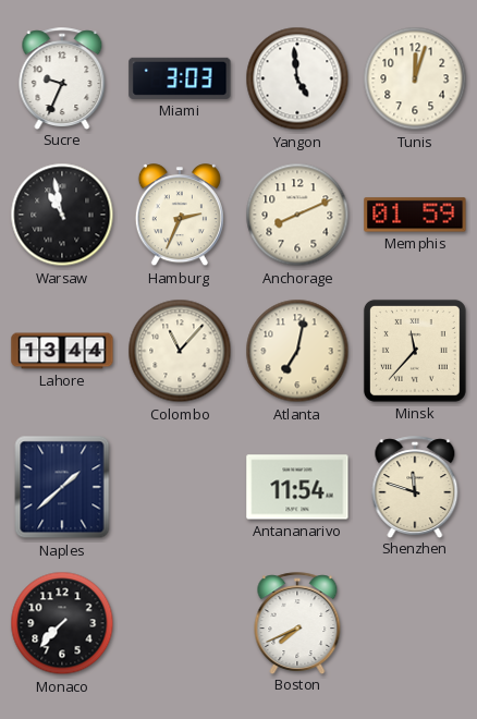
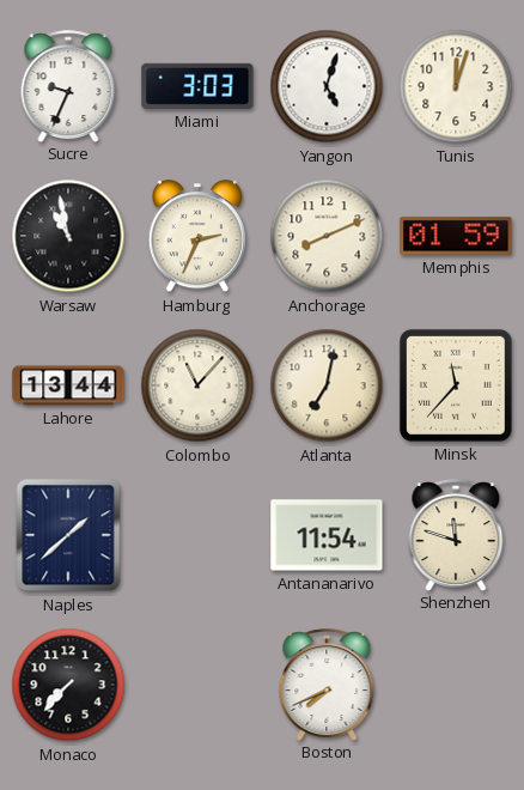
Yangon: 4:59 -> 5:03
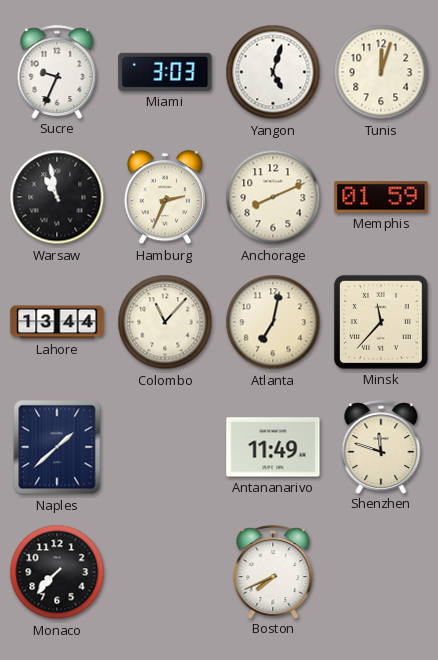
Antananarivo: 11:54 -> 11:49
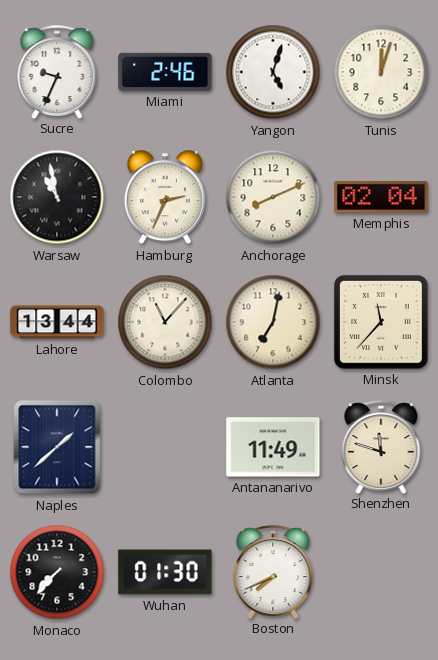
Miami: 3:03 -> 2:46
Memphis: 01:59 -> 02:04
Wuhan: none -> 01:30
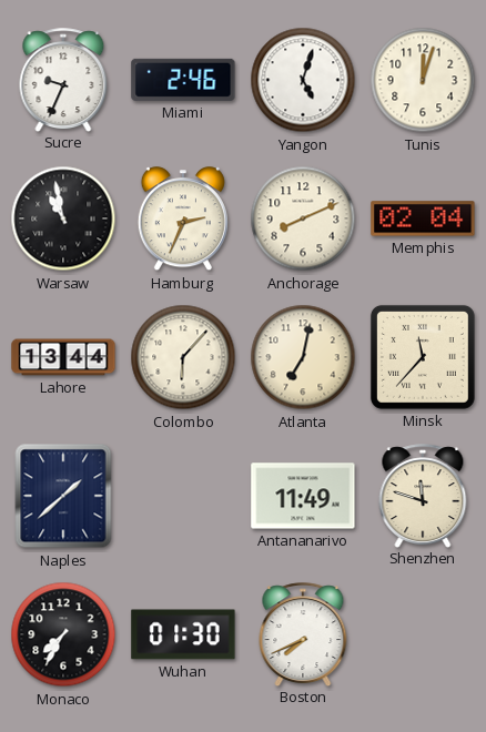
Colombo: 11:07 -> 6:07
Monaco: 7:37 -> 7:35
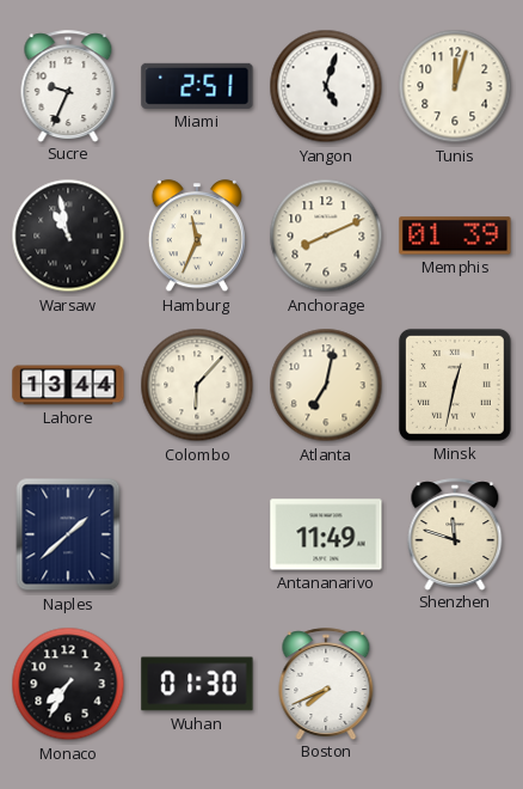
Miami: 2:46 -> 2:51
Hamburg: 2:34 -> 11:34
Memphis: 02:04 -> 01:39
Minsk: 11:37 -> 12:32
